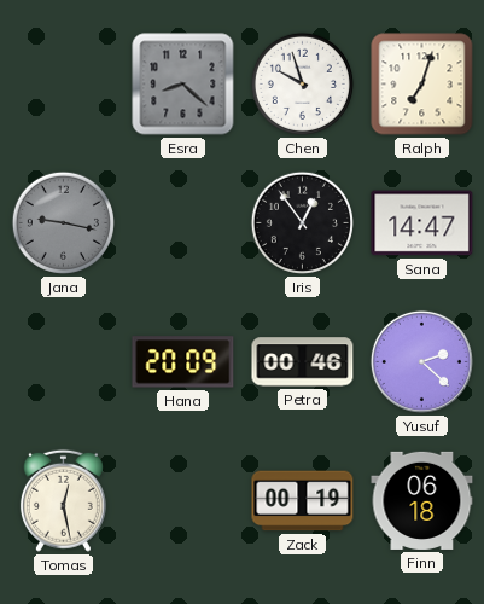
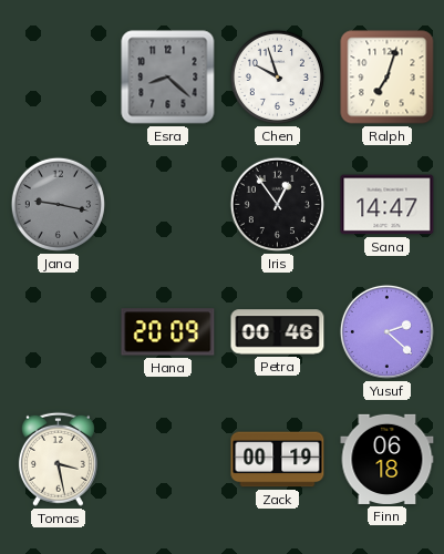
Tomas: 12:28 -> 3:28
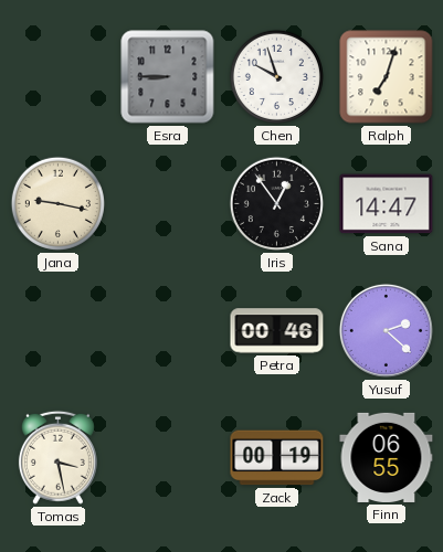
Esra: 8:22 -> 8:45
Jana dial: grey -> cream
Hana: 20:09 -> none
Finn: 06:18 -> 06:55
